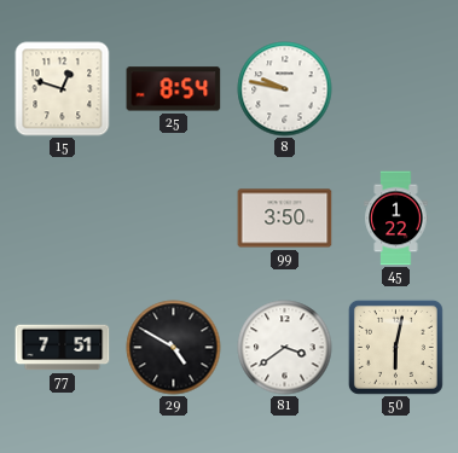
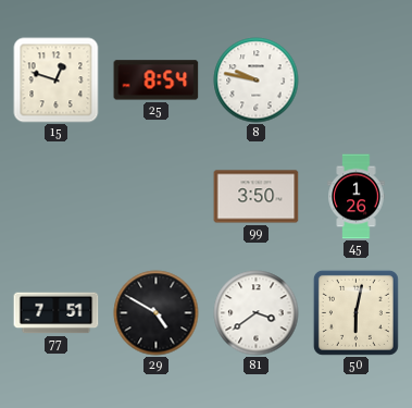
45: 1:22 -> 1:26
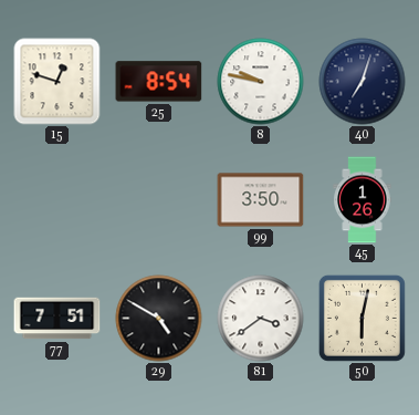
40: none -> 7:03
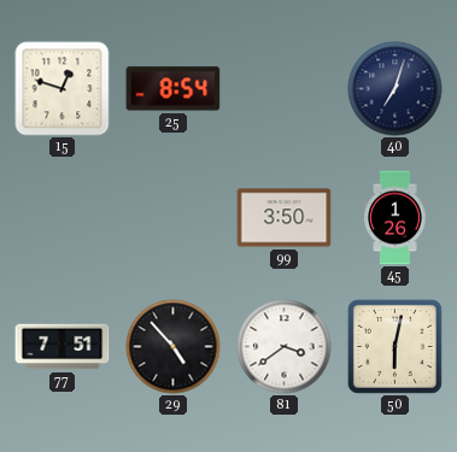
8: 9:47 -> none
29: 4:50 -> 4:53
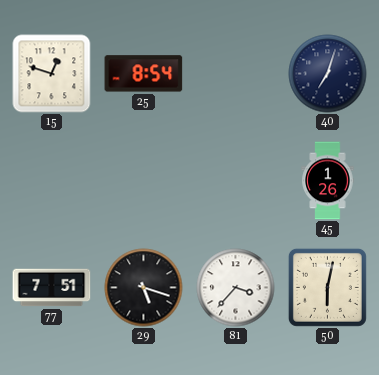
99: 3:50 -> none
29: 4:53 -> 5:18
81: 3:39 -> 3:37
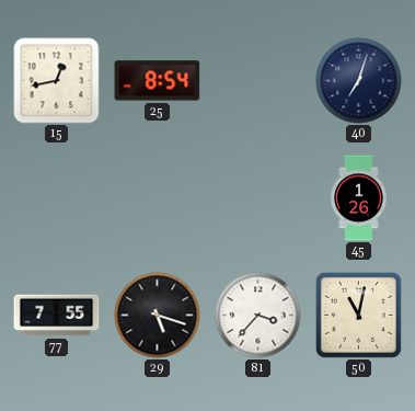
15: 12:48 -> 12:43
77: 7:51 -> 7:55
50: 6:02 -> 11:02
